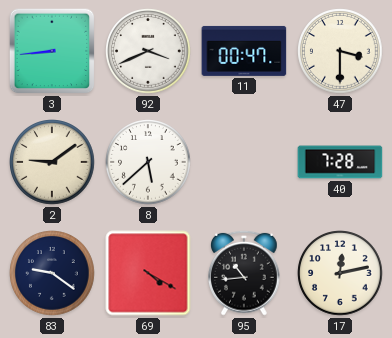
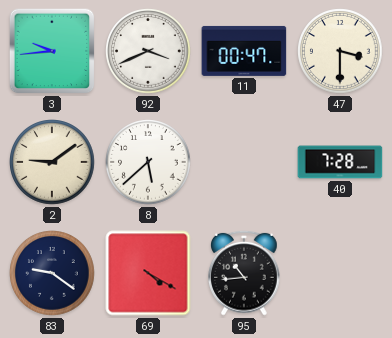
3: 8:44 -> 9:44
17: 12:13 -> none
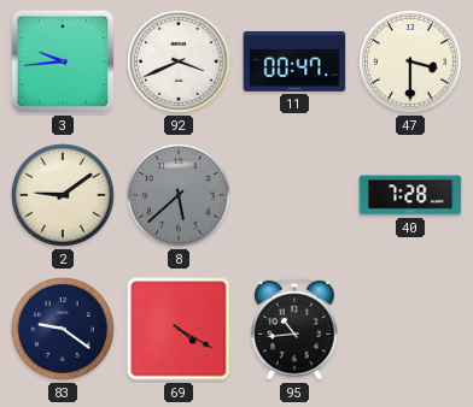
8 dial: white -> grey
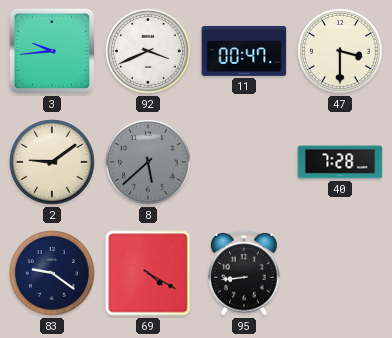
95: 10:44 -> 8:44
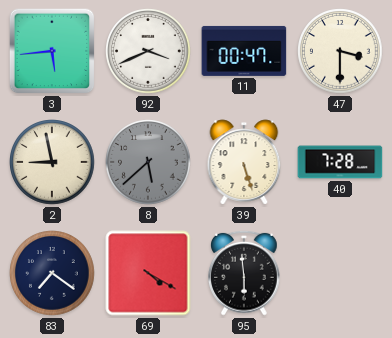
3: 9:44 -> 5:44
2: 9:09 -> 8:58
39: none -> 5:27
83: 9:21 -> 7:21
95: 8:44 -> 5:59
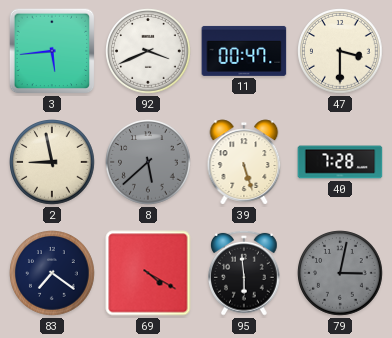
79: none -> 3:02
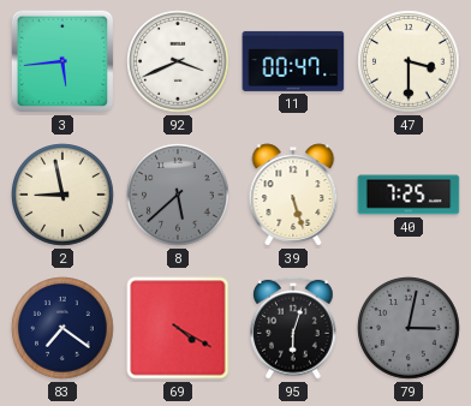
40: 7:28 -> 7:25
95: 5:59 -> 6:03
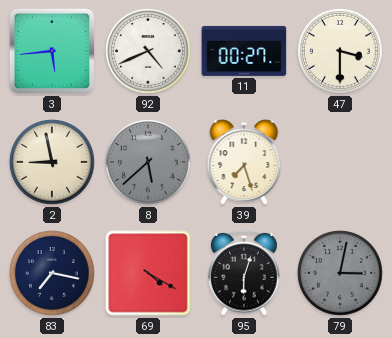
92: 3:41 -> 4:41
11: 00:47 -> 00:27
39: 5:27 -> 7:27
40: 7:25 -> none
83: 7:21 -> 7:17
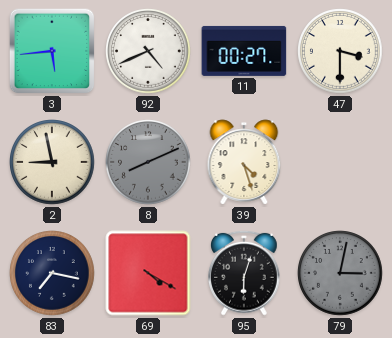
8: 5:38 -> 8:11
39: 7:27 -> 4:27
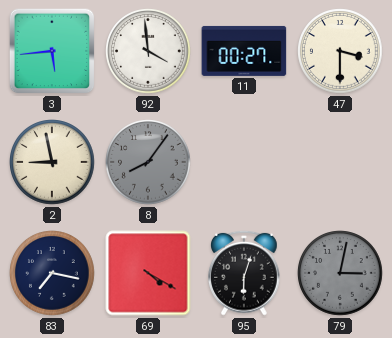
92: 4:41 -> 3:59
8: 8:11 -> 8:06
39: 4:27 -> none
